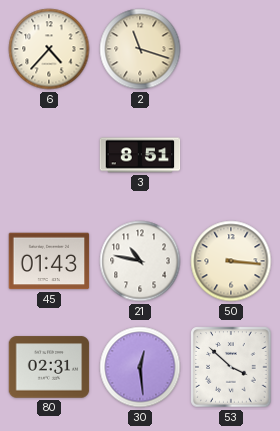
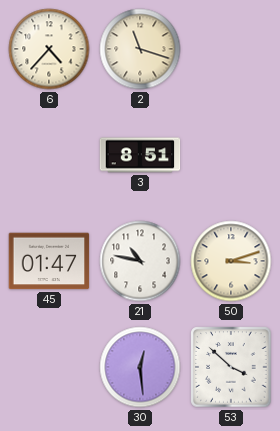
45: 01:43 -> 01:47
50: 3:16 -> 3:12
80: 02:31 -> none
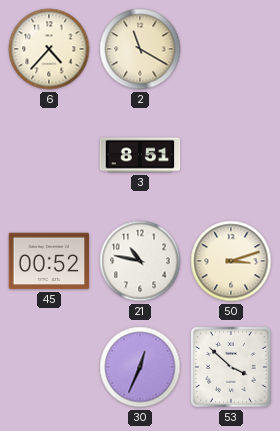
2: 11:18 -> 11:20
45: 01:47 -> 00:52
30: 12:29 -> 12:34
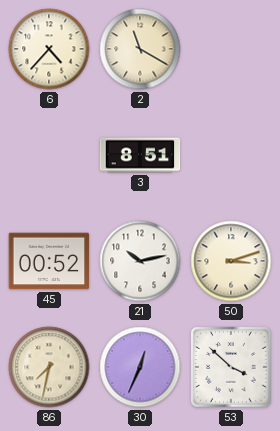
21: 10:47 -> 10:13
86: none -> 7:32
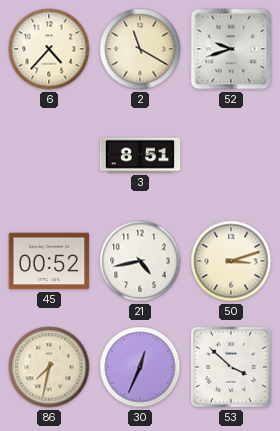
52: none -> 9:42
21: 10:13 -> 4:43
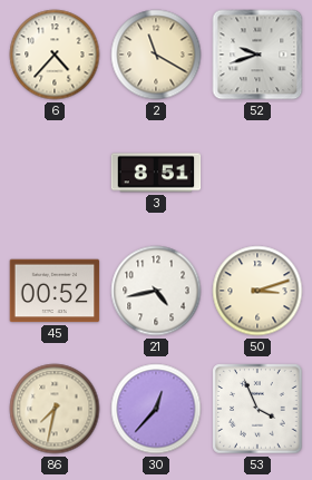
30: 12:34 -> 12:37
53: 3:52 -> 3:56
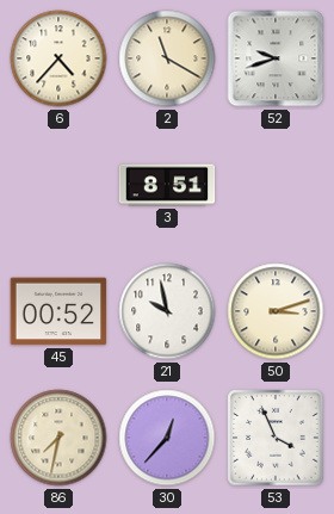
21: 4:43 -> 9:58
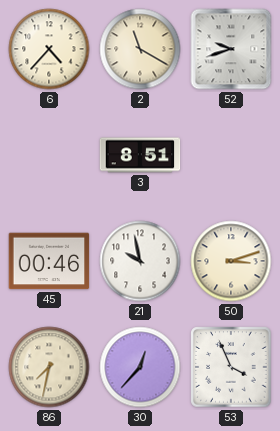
45: 00:52 -> 00:46
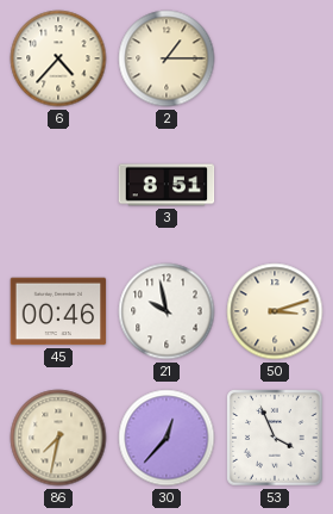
2: 11:20 -> 1:15
52: 9:42 -> none
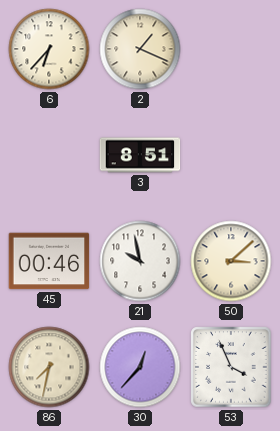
6: 4:37 -> 6:37
2: 1:15 -> 1:19
50: 3:12 -> 3:08
